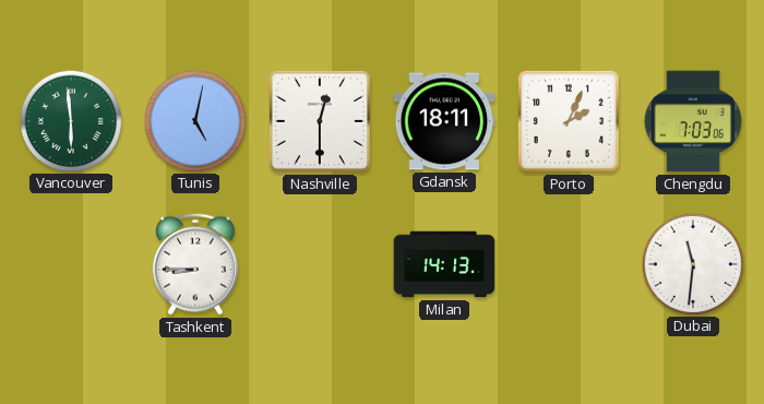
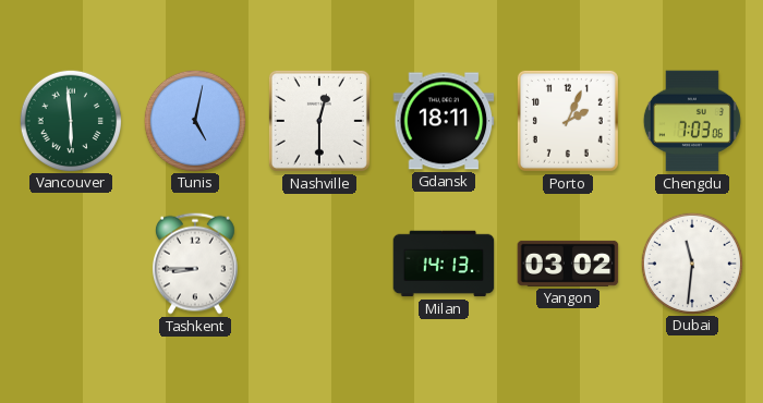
Yangon: none -> 03:02
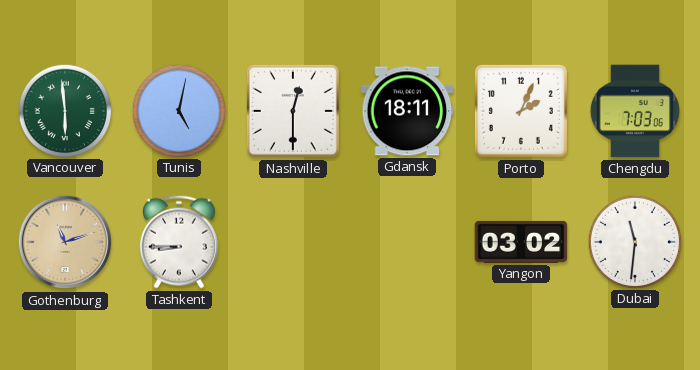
Gothenburg: none -> 11:12
Milan: 14:13 -> none
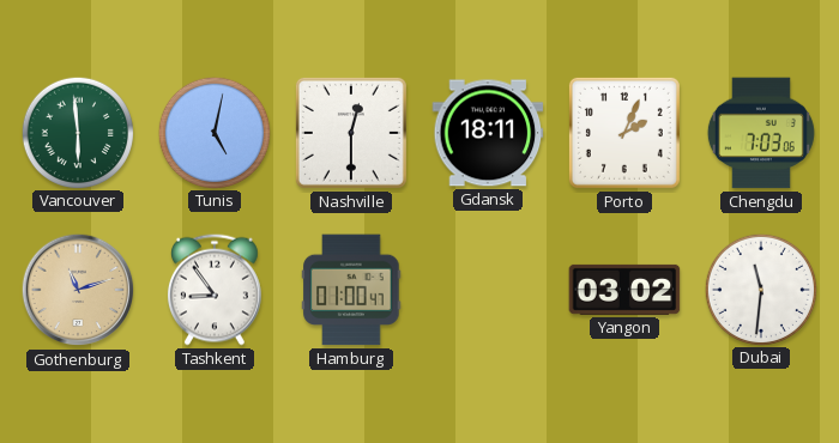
Tashkent: 8:45 -> 8:54
Hamburg: none -> 01:00
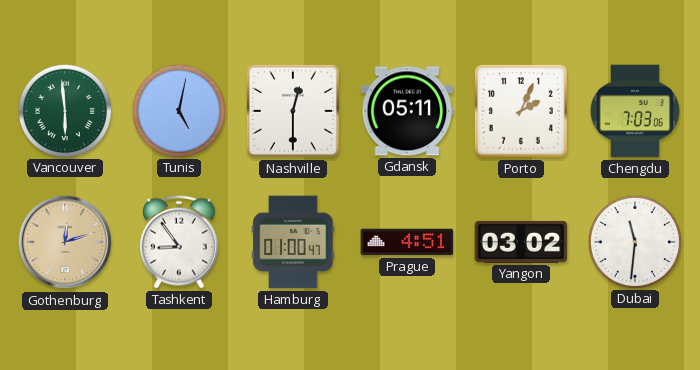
Gdansk: 18:11 -> 05:11
Gothenburg: 11:12 -> 12:12
Prague: none -> 4:51
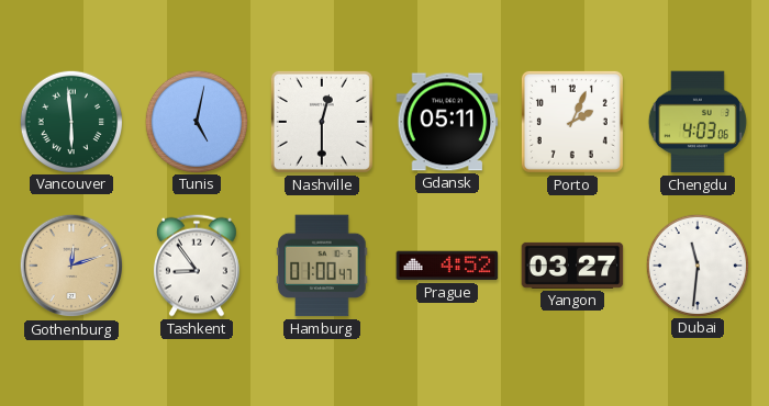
Chengdu: 7:03 -> 4:03
Prague: 4:51 -> 4:52
Yangon: 03:02 -> 03:27
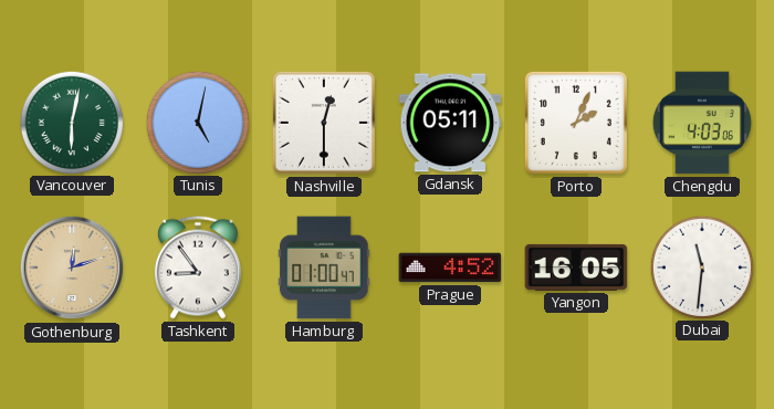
Vancouver: 5:59 -> 6:02
Yangon: 03:27 -> 16:05
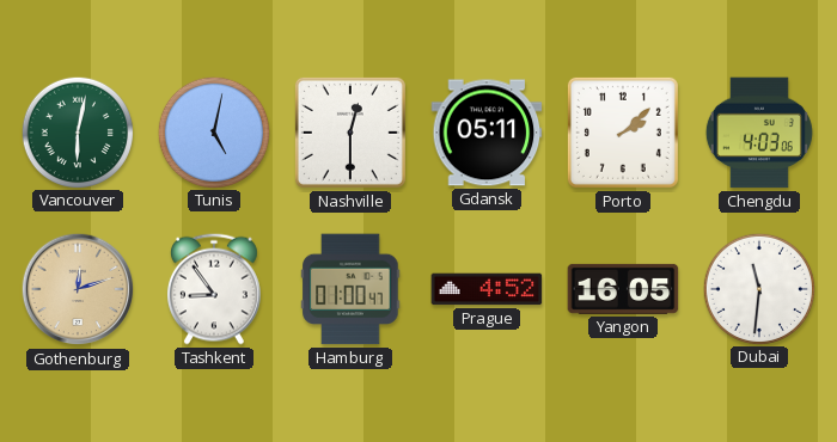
Porto: 2:04 -> 2:08
